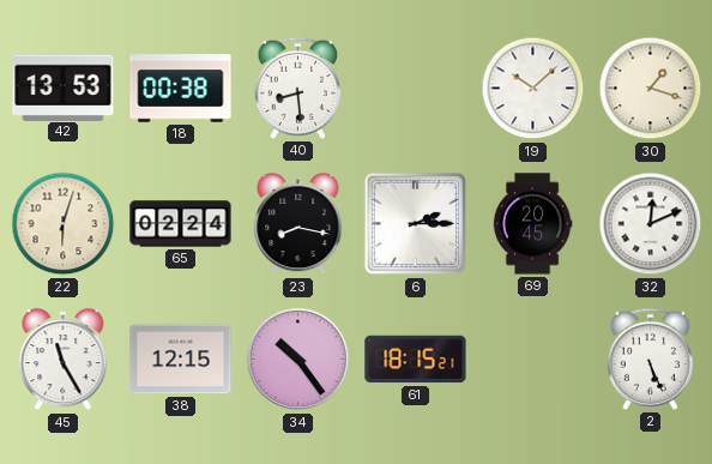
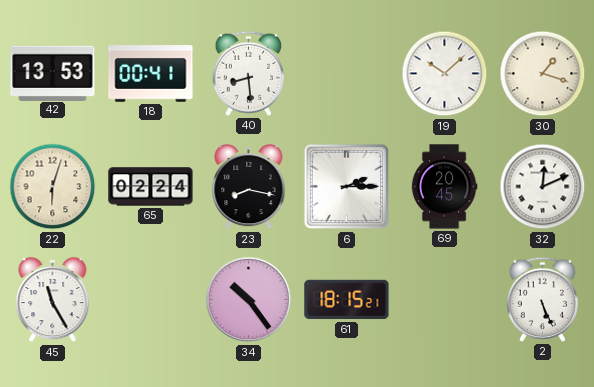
18: 00:38 -> 00:41
38: 12:15 -> none
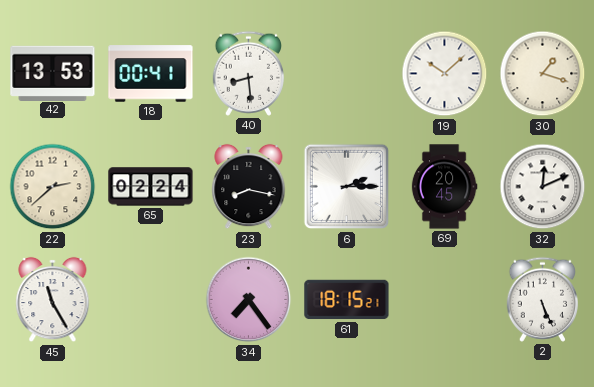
22: 6:03 -> 2:38
34: 10:24 -> 7:24
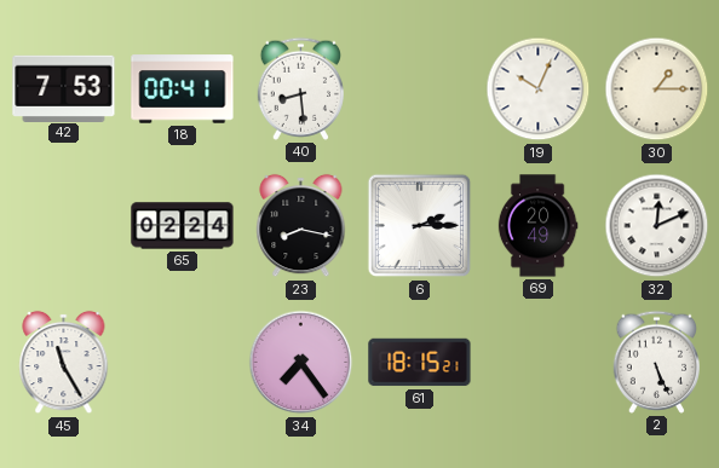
42: 13:53 -> 7:53
19: 10:08 -> 10:04
30: 1:18 -> 1:15
22: 2:38 -> none
69: 20:45 -> 20:49
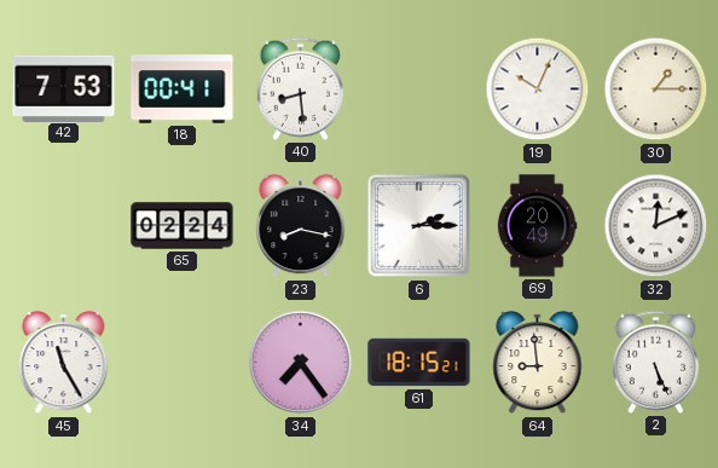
64: none -> 8:59
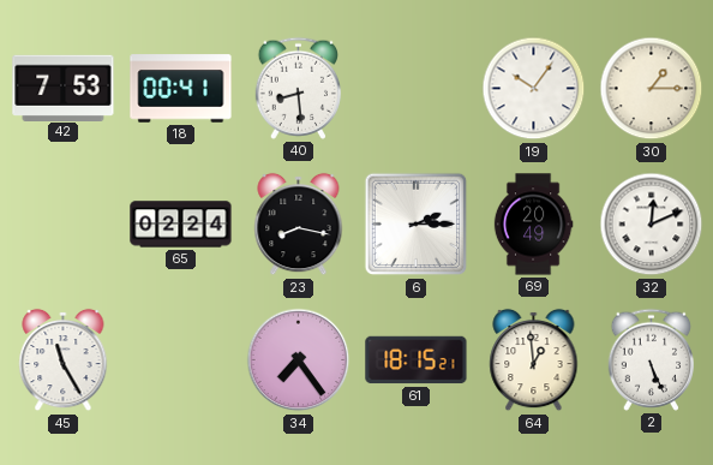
19: 10:04 -> 10:06
64: 8:59 -> 12:59
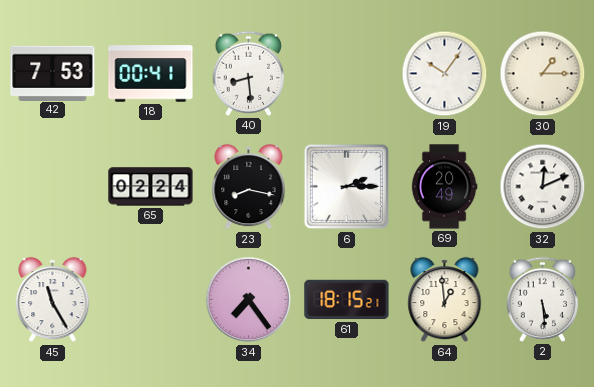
2: 5:26 -> 5:29
